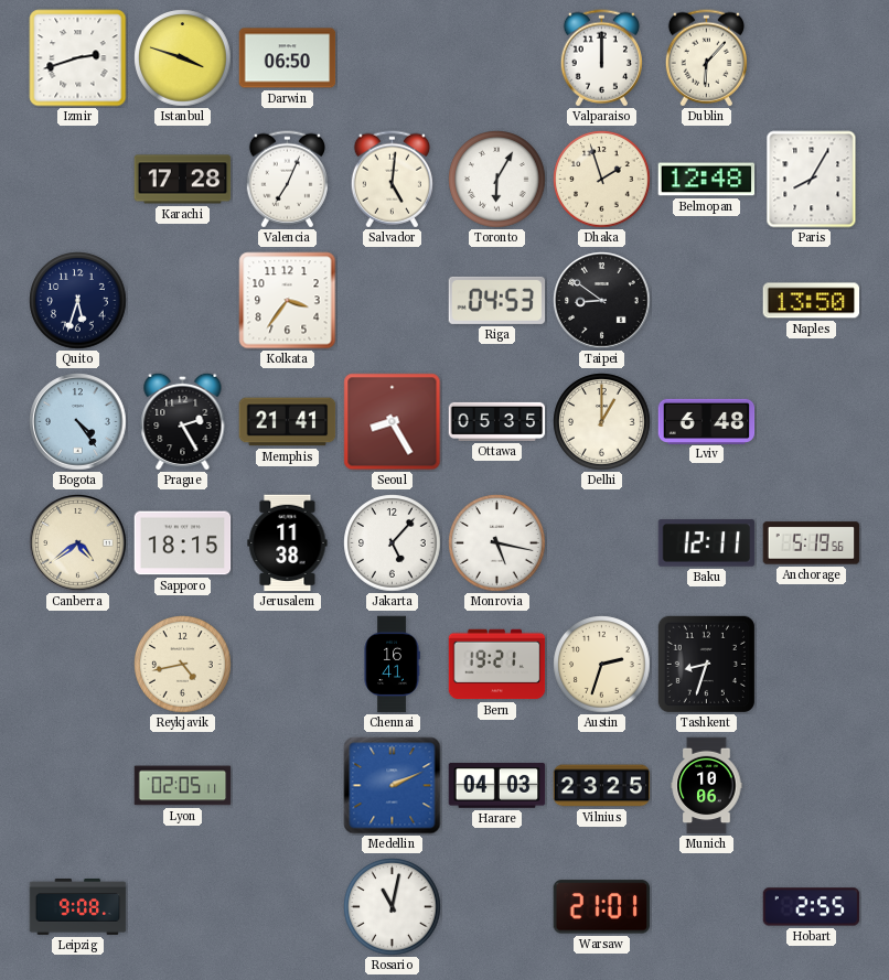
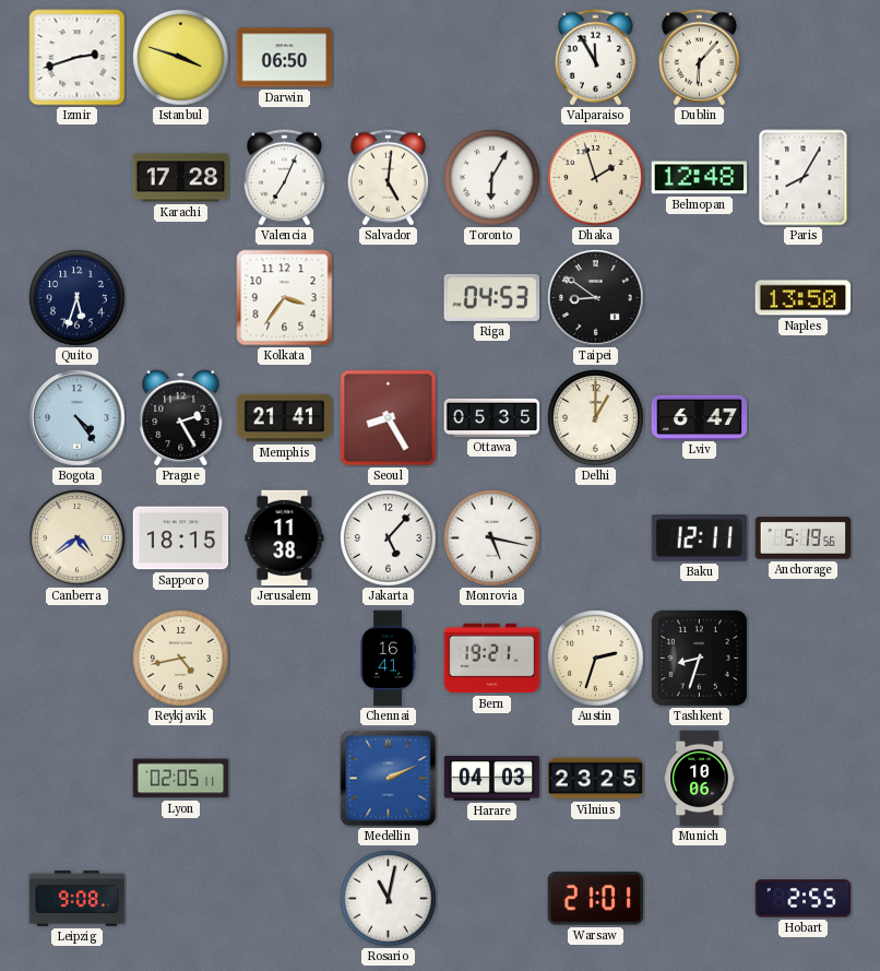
Valparaiso: 12:00 -> 11:55
Lviv: 6:48 -> 6:47
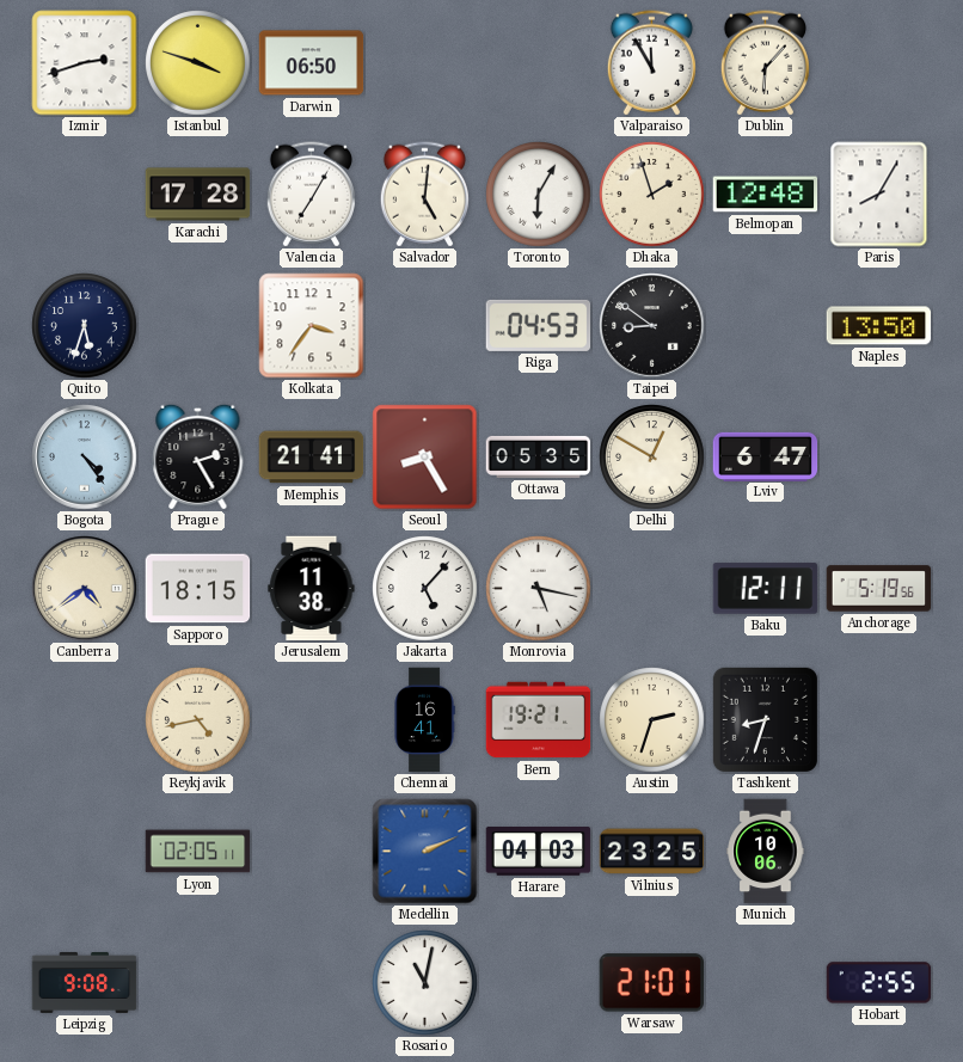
Valencia: 7:04 -> 7:05
Delhi: 1:00 -> 12:50
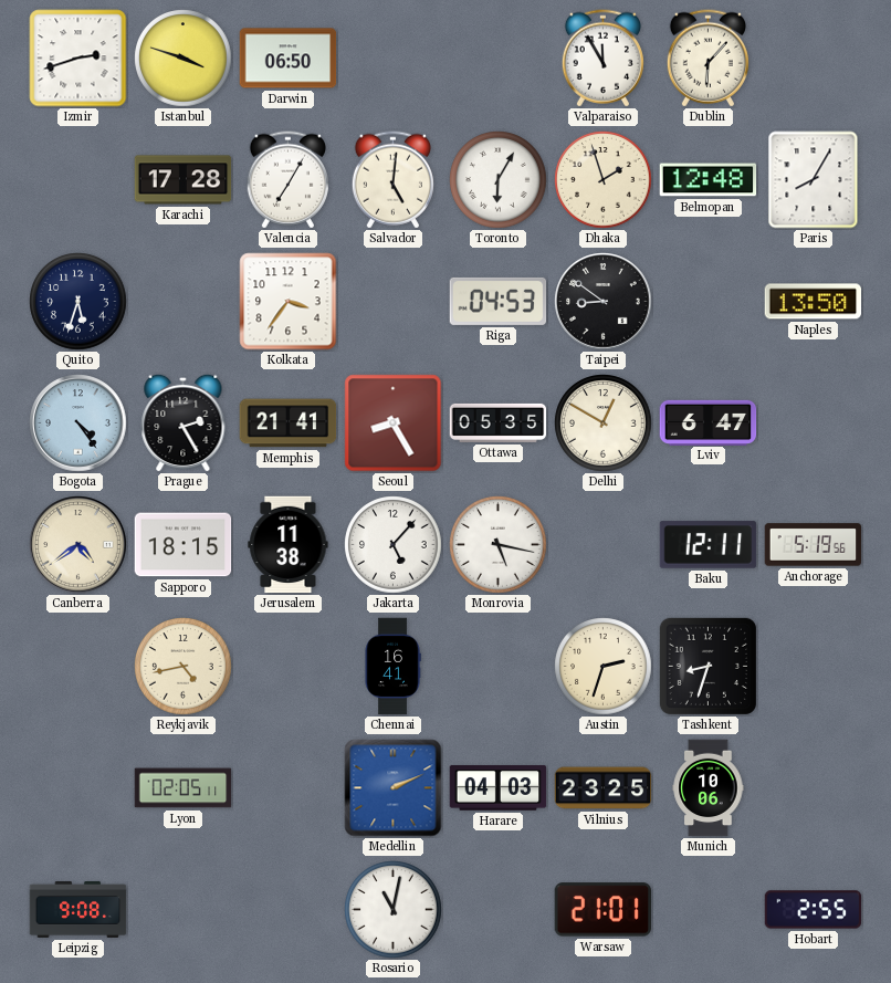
Bern: 19:21 -> none
